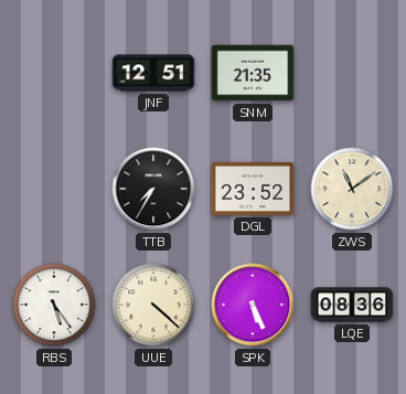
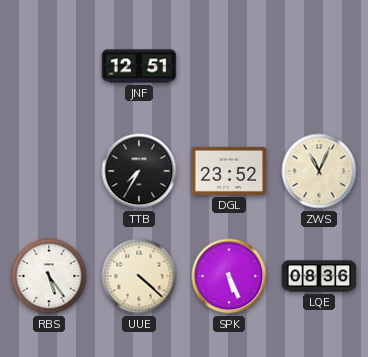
SNM: 21:35 -> none
ZWS: 11:09 -> 11:04
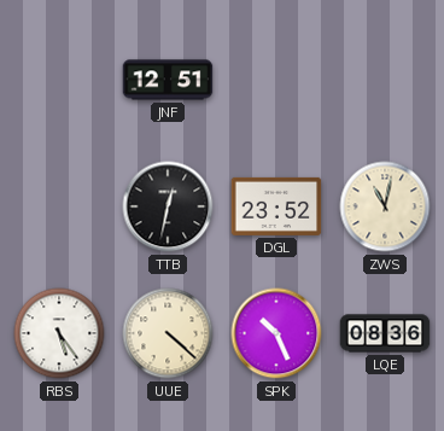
TTB: 7:35 -> 12:32
ZWS: 11:04 -> 11:02
SPK: 5:26 -> 10:26
